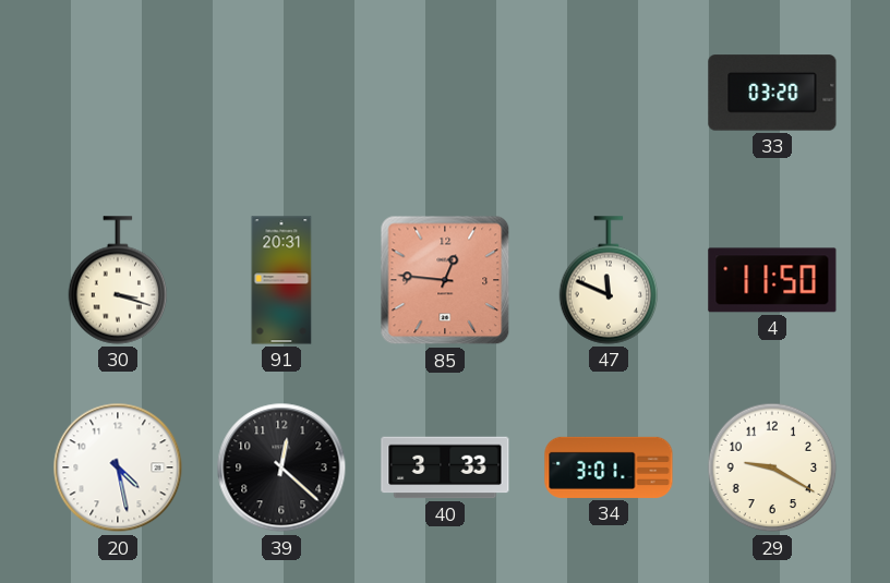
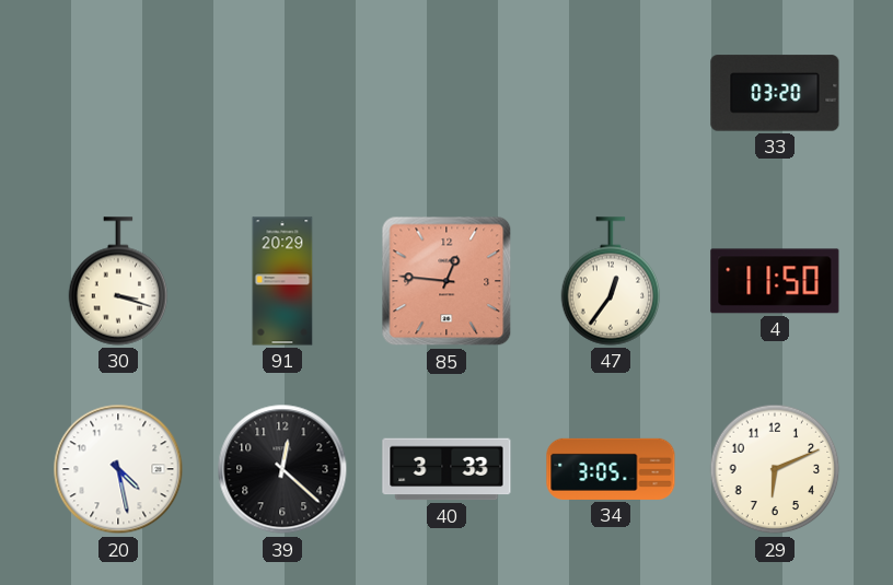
91: 20:31 -> 20:29
47: 11:49 -> 12:36
34: 3:01 -> 3:05
29: 9:20 -> 6:11
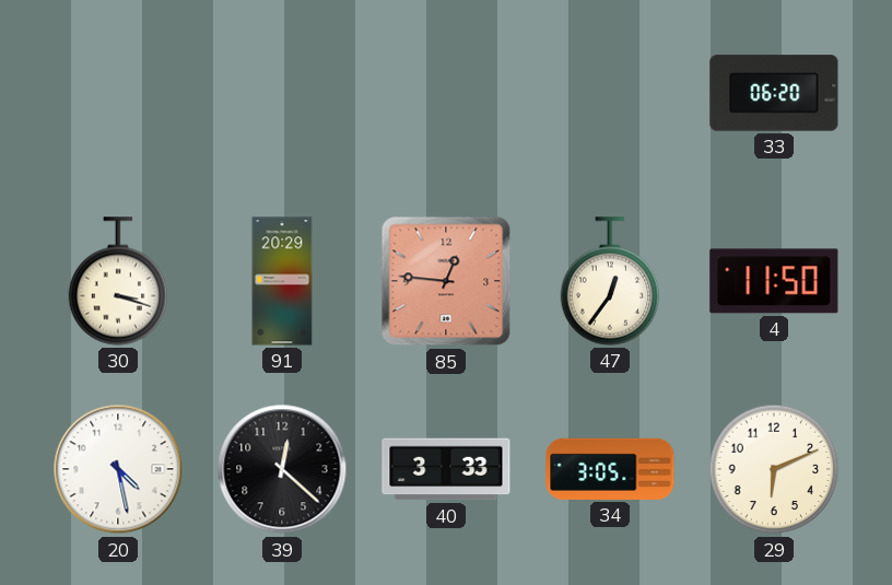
33: 03:20 -> 06:20
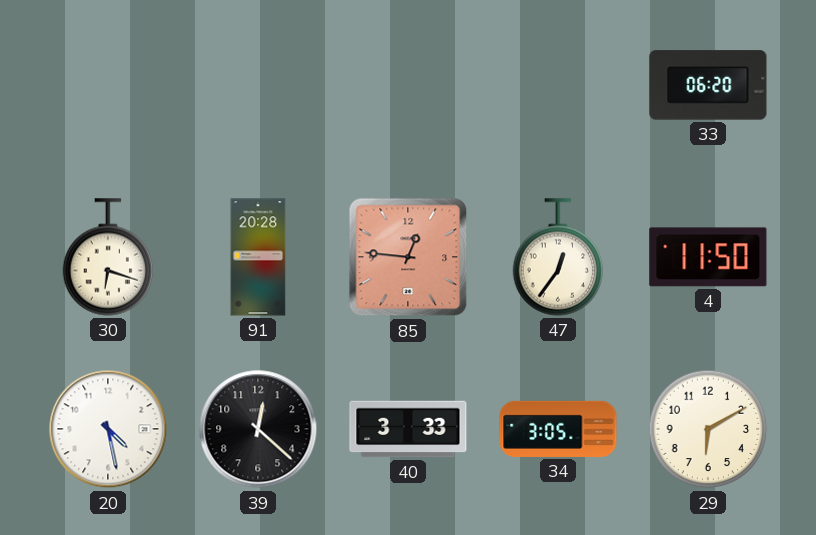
30: 3:18 -> 6:18
91: 20:29 -> 20:28
29: 6:11 -> 6:10
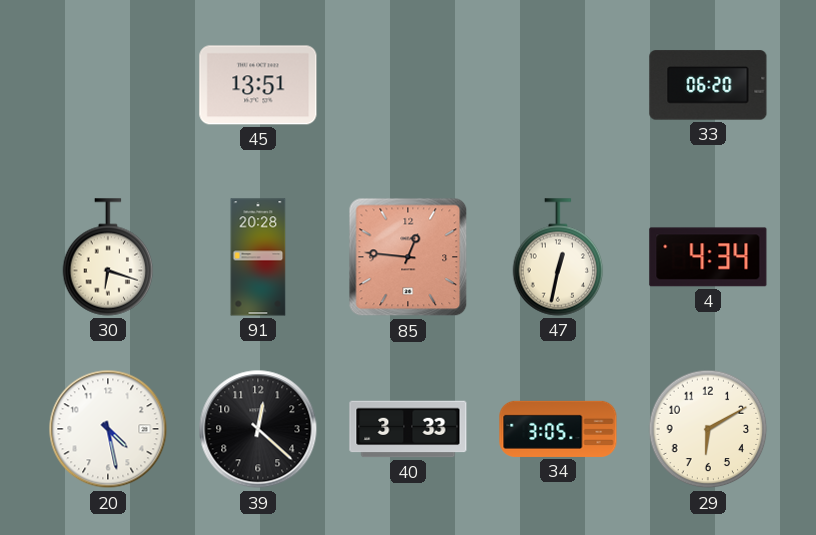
45: none -> 13:51
47: 12:36 -> 12:32
4: 11:50 -> 4:34
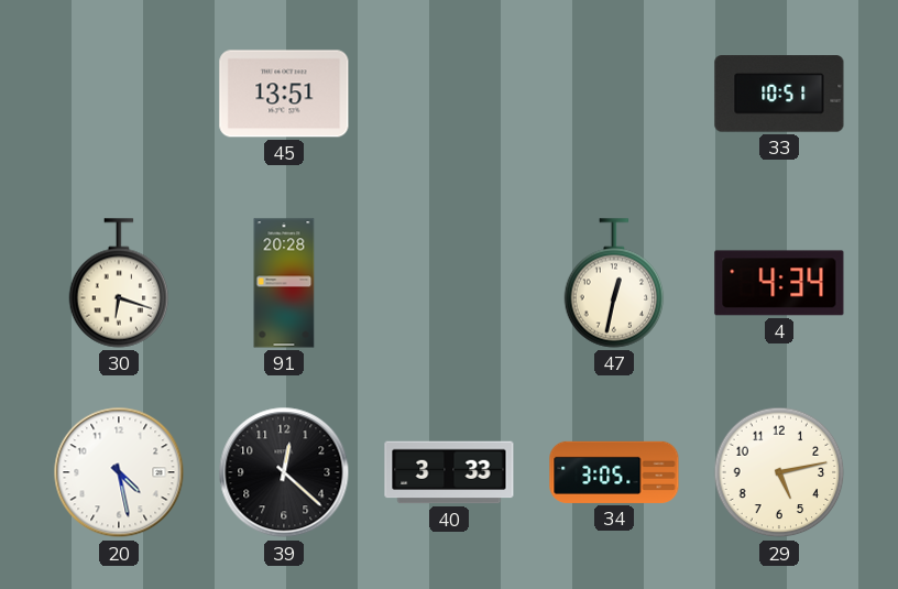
33: 06:20 -> 10:51
85: 12:46 -> none
29: 6:10 -> 5:13
